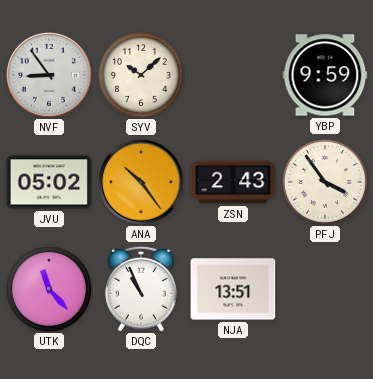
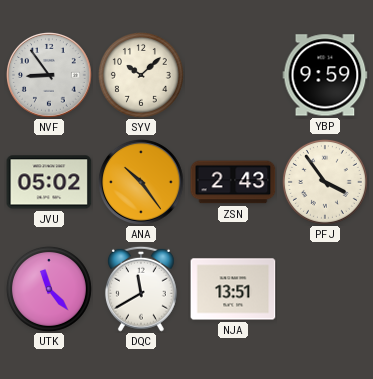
DQC: 10:56 -> 11:40
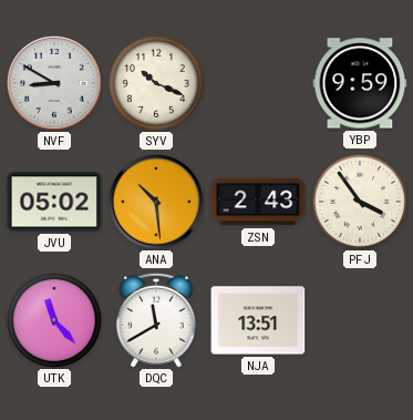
NVF: 8:54 -> 8:50
SYV: 10:08 -> 10:19
ANA: 10:24 -> 10:29
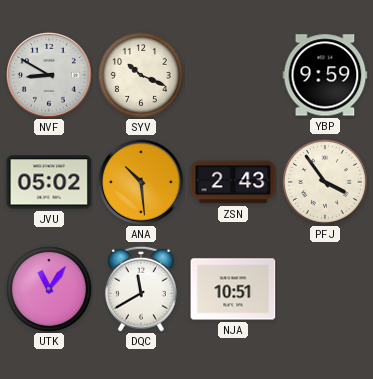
UTK: 11:23 -> 11:06
NJA: 13:51 -> 10:51
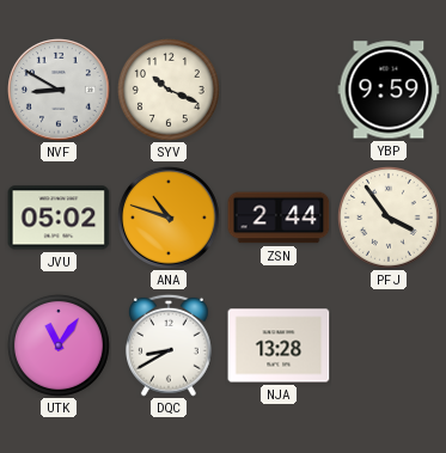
ANA: 10:29 -> 10:48
ZSN: 2:43 -> 2:44
DQC: 11:40 -> 8:40
NJA: 10:51 -> 13:28
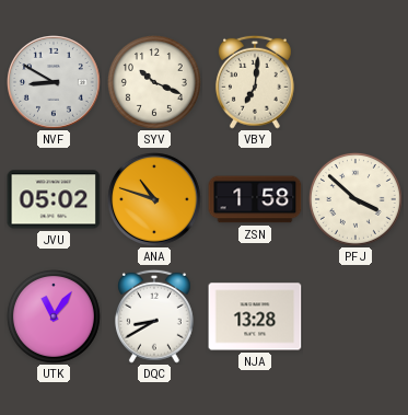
VBY: none -> 7:01
YBP: 9:59 -> none
ZSN: 2:44 -> 1:58
PFJ: 3:54 -> 3:52
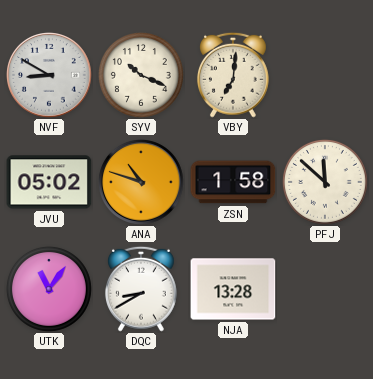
PFJ: 3:52 -> 11:52
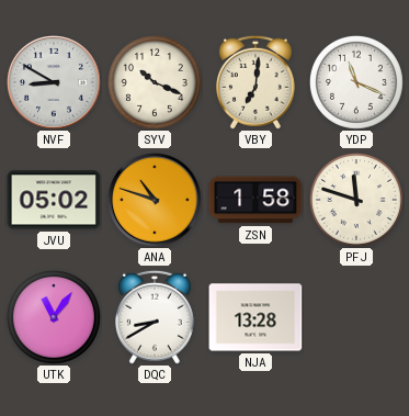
YDP: none -> 11:19
PFJ: 11:52 -> 11:48
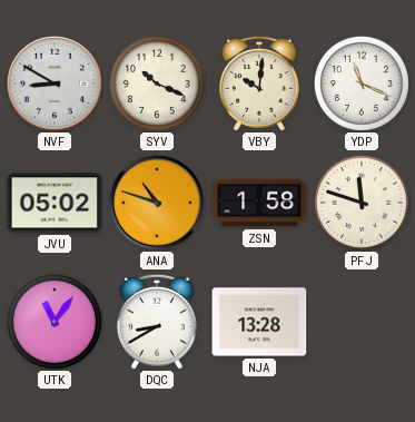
VBY: 7:01 -> 10:01
